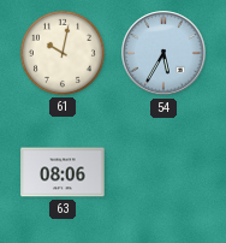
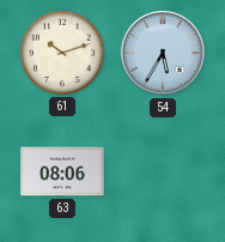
61: 10:02 -> 10:12
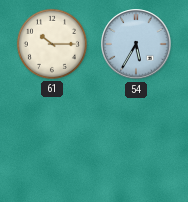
61: 10:12 -> 10:15
63: 08:06 -> none
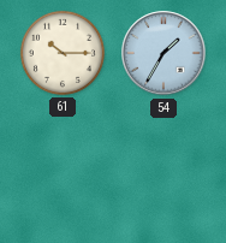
54: 5:35 -> 1:35
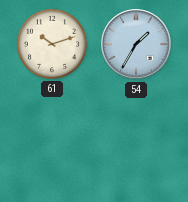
61: 10:15 -> 10:12
